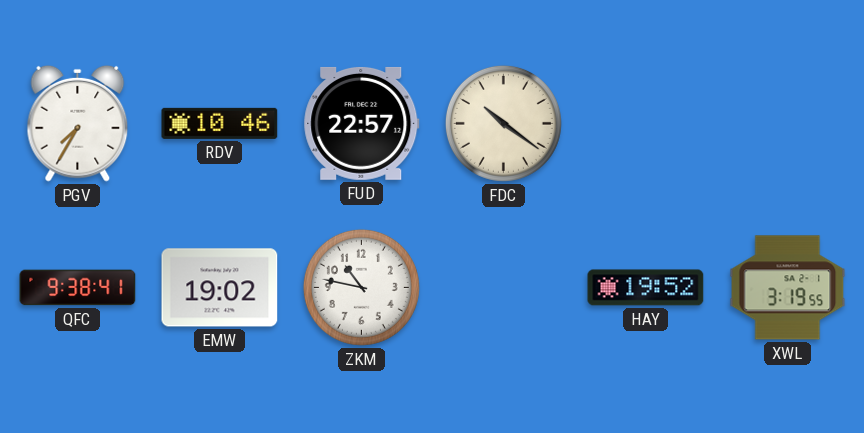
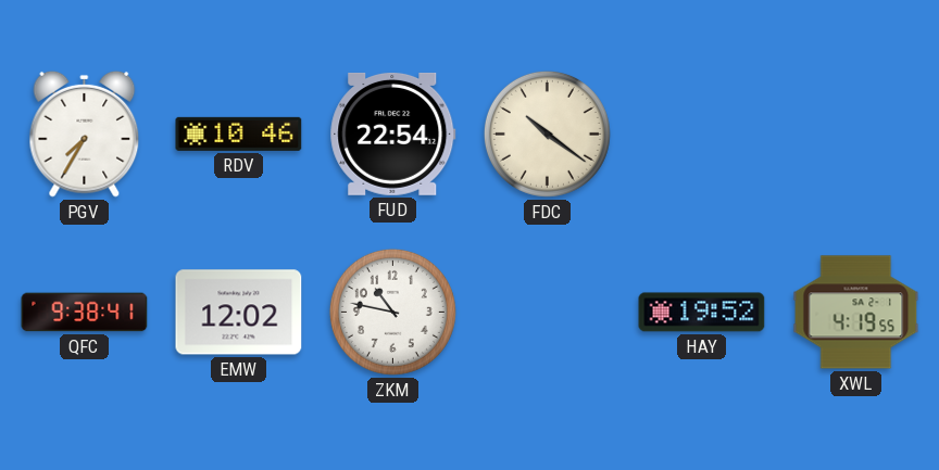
FUD: 22:57 -> 22:54
EMW: 19:02 -> 12:02
XWL: 3:19 -> 4:19
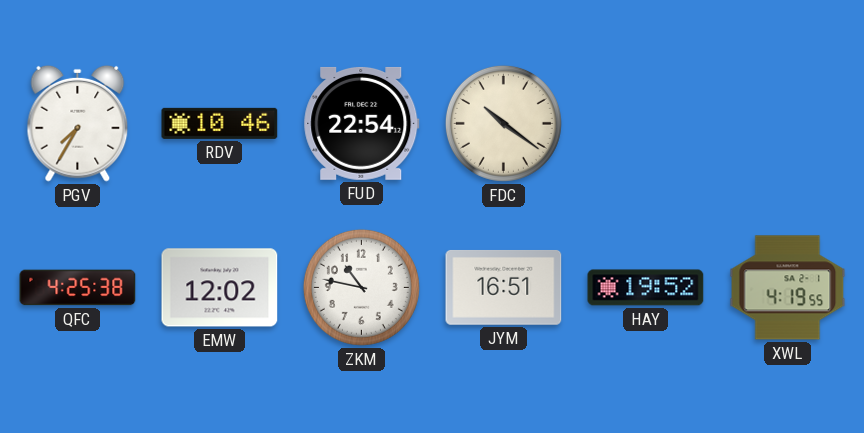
QFC: 9:38 -> 4:25
JYM: none -> 16:51
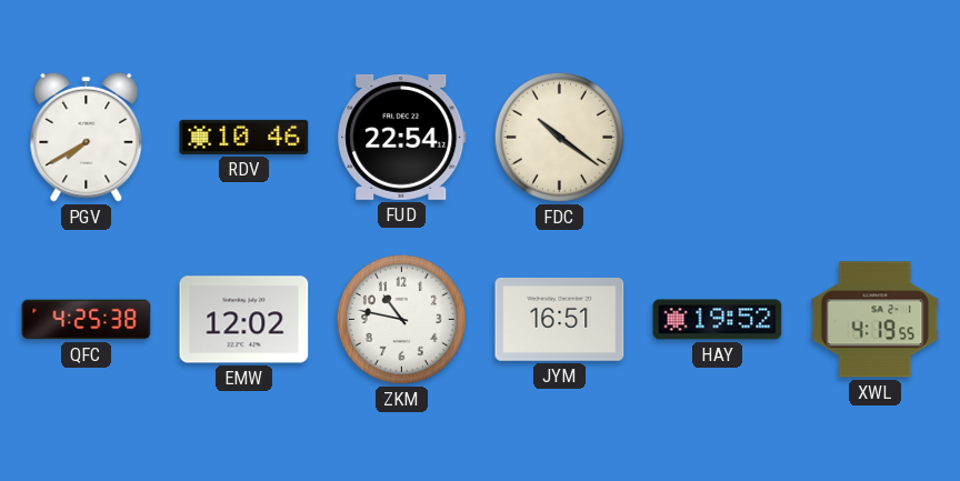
PGV: 7:35 -> 7:40
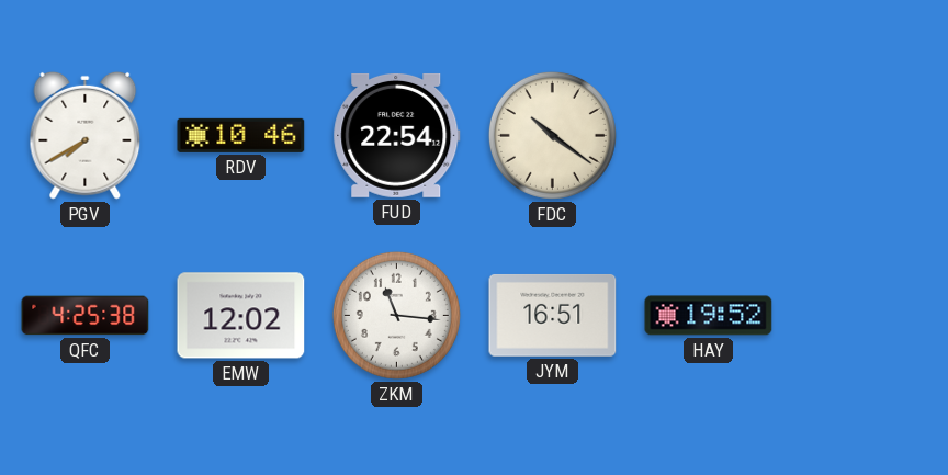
ZKM: 10:47 -> 11:16
XWL: 4:19 -> none
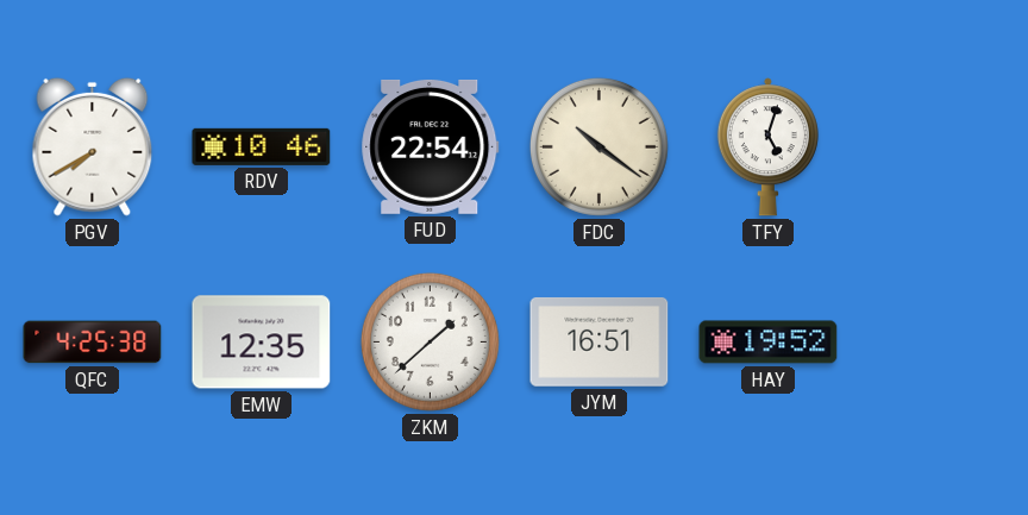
TFY: none -> 5:03
EMW: 12:02 -> 12:35
ZKM: 11:16 -> 1:38
